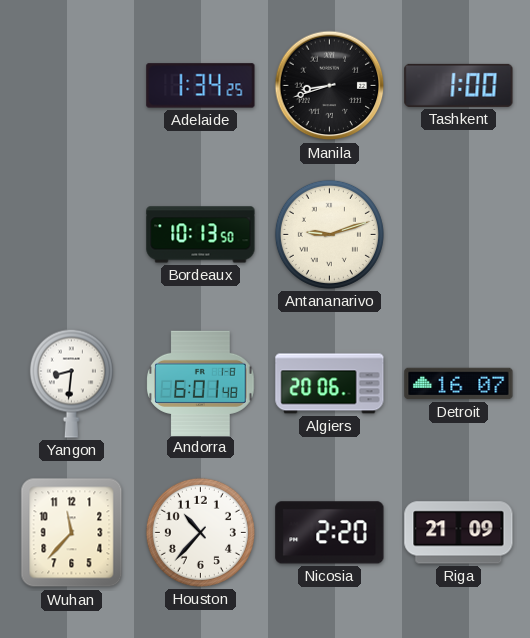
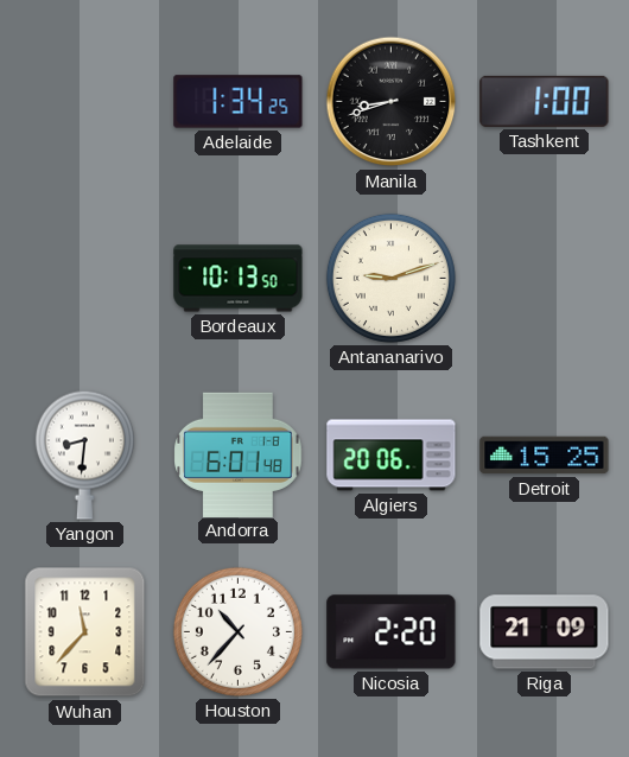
Detroit: 16:07 -> 15:25
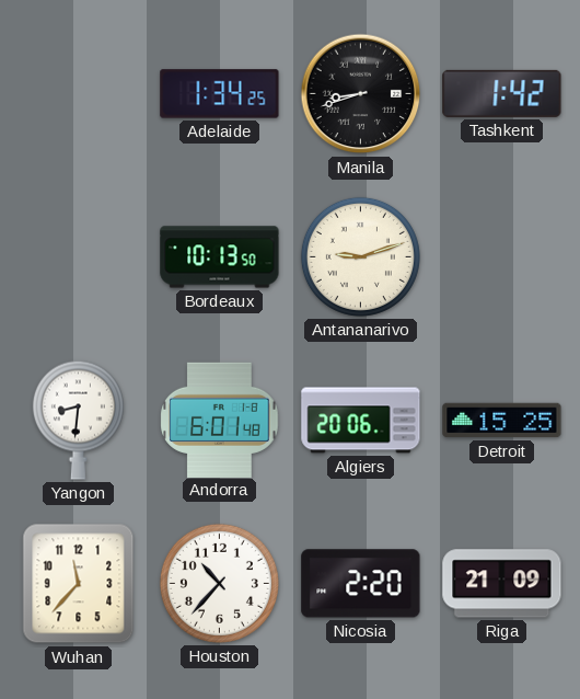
Tashkent: 1:00 -> 1:42
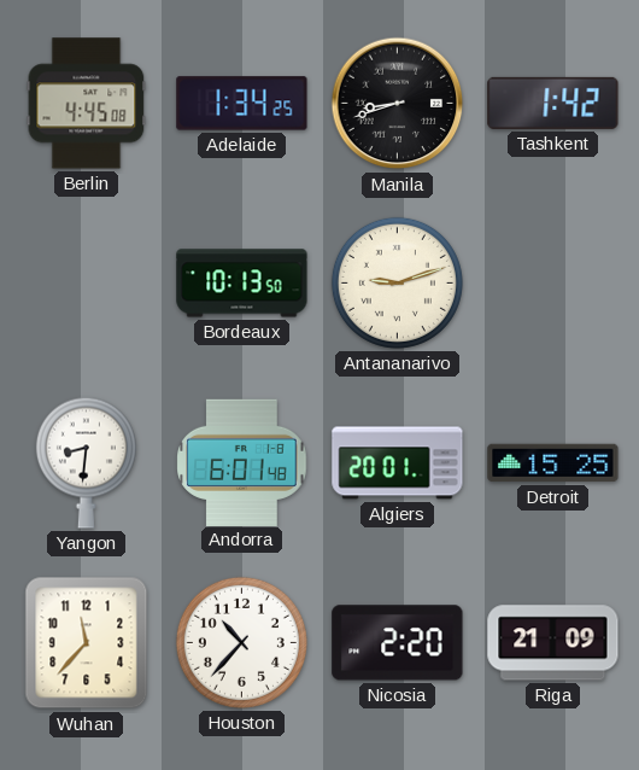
Berlin: none -> 4:45
Algiers: 20:06 -> 20:01
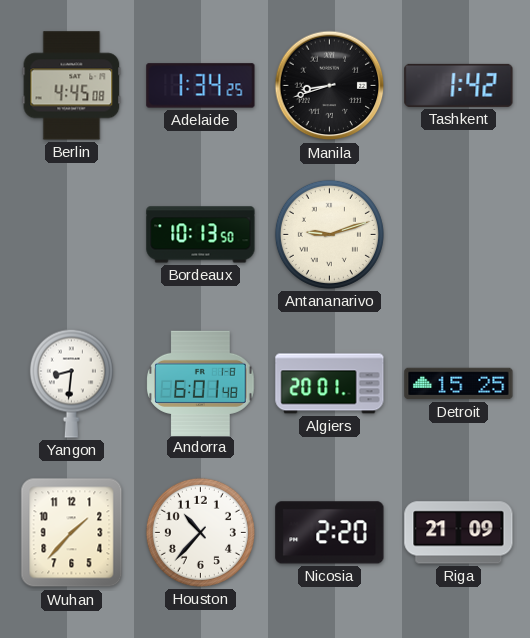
Wuhan: 11:37 -> 1:37
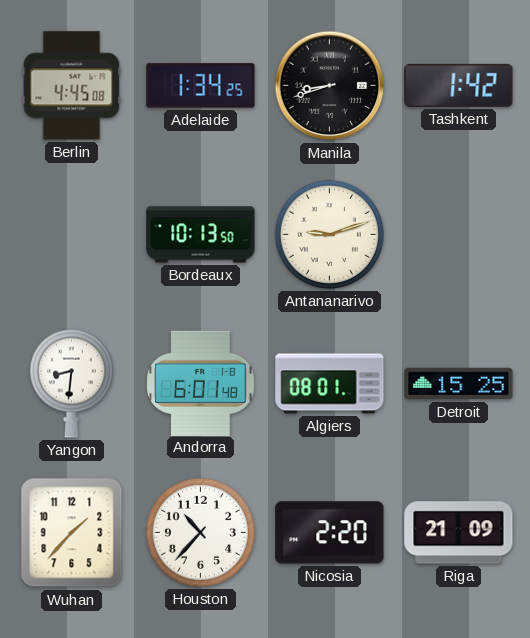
Algiers: 20:01 -> 08:01
